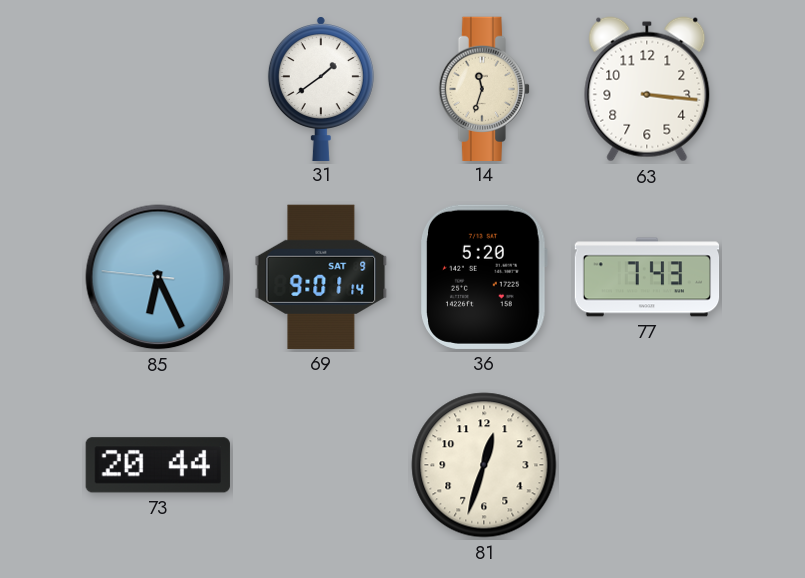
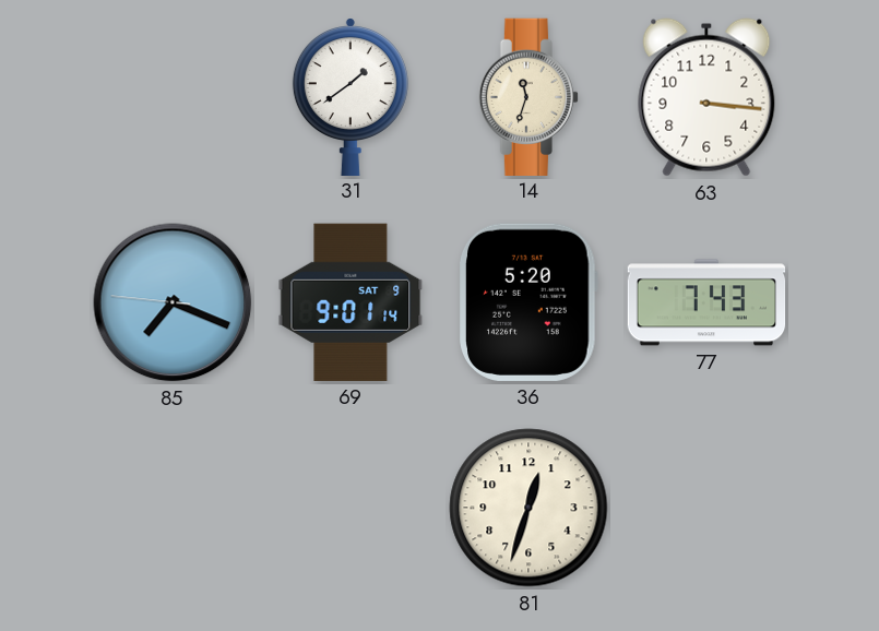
85: 6:25 -> 7:18
73: 20:44 -> none
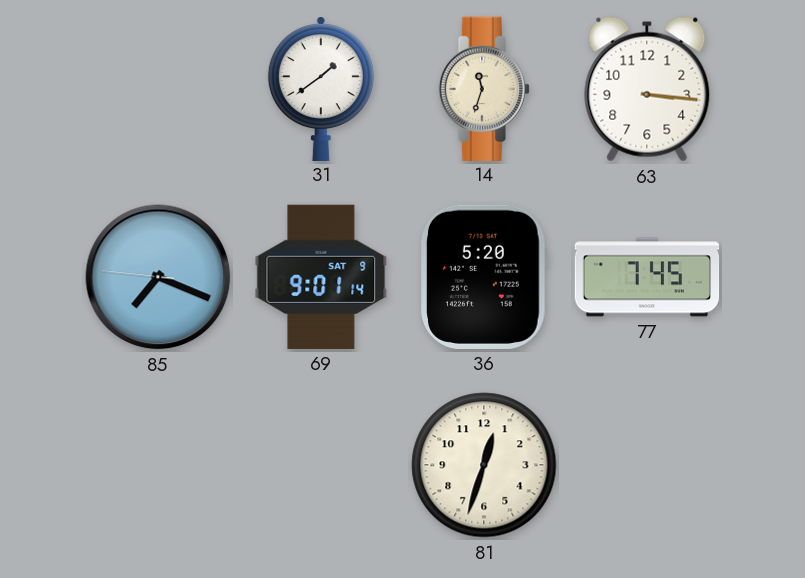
77: 7:43 -> 7:45
